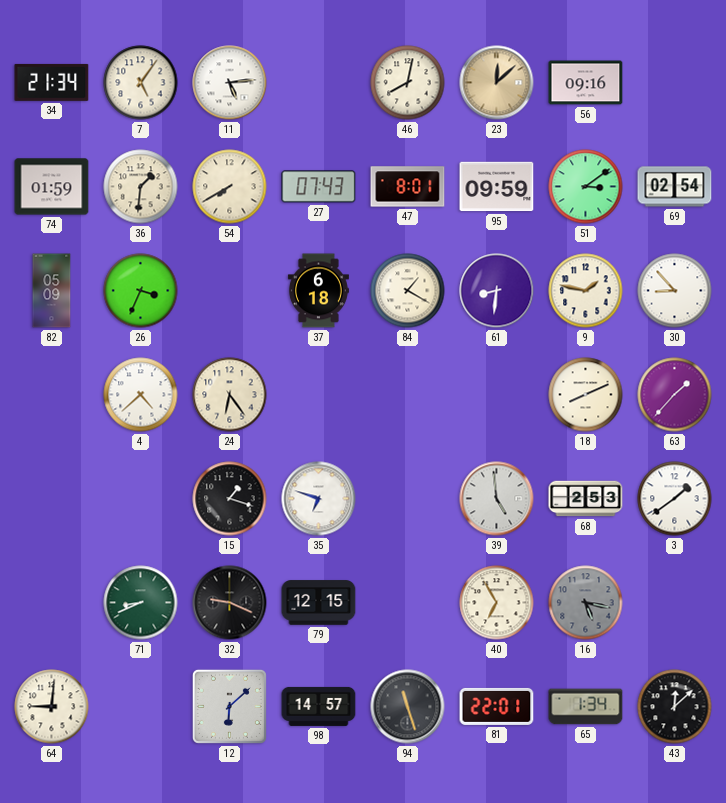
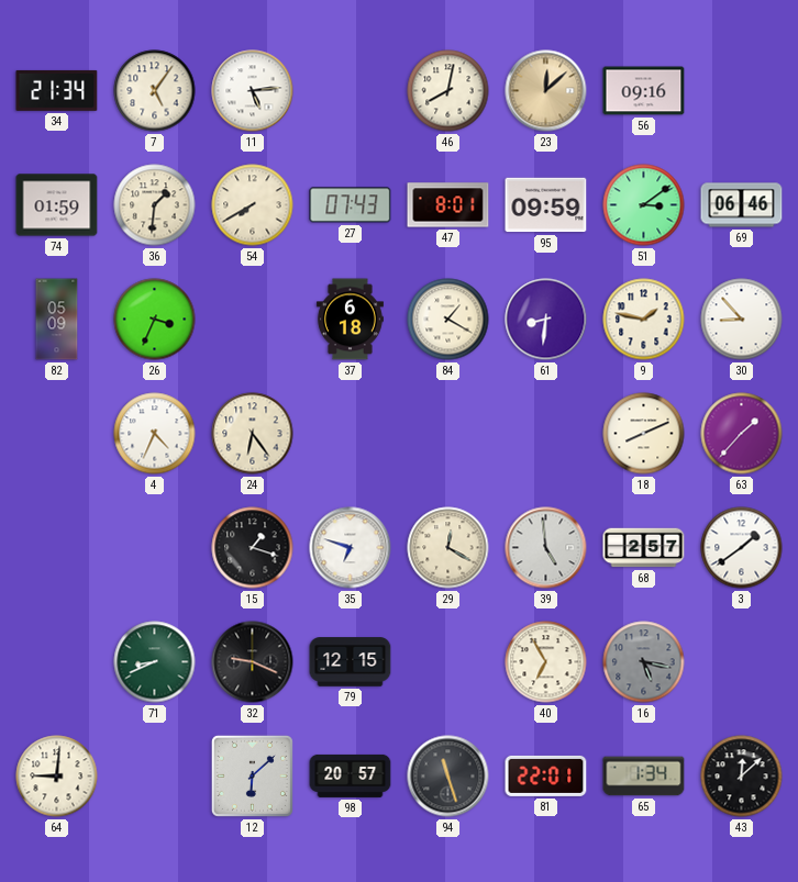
69: 02:54 -> 06:46
4: 4:38 -> 4:34
29: none -> 12:20
68: 2:53 -> 2:57
98: 14:57 -> 20:57
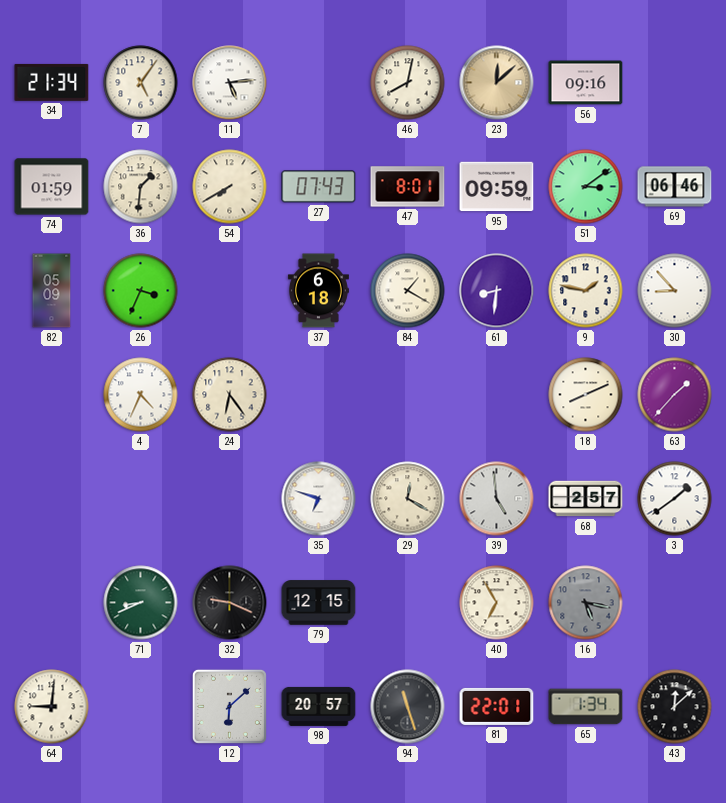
15: 1:18 -> none
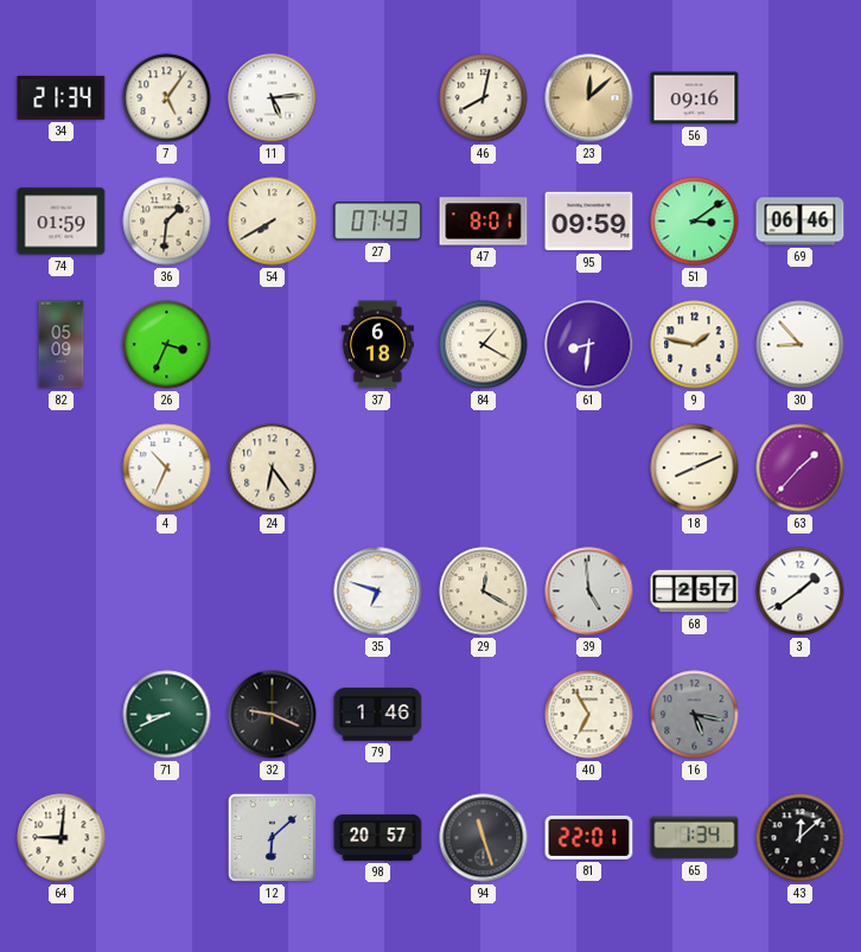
4: 4:34 -> 10:34
79: 12:15 -> 1:46
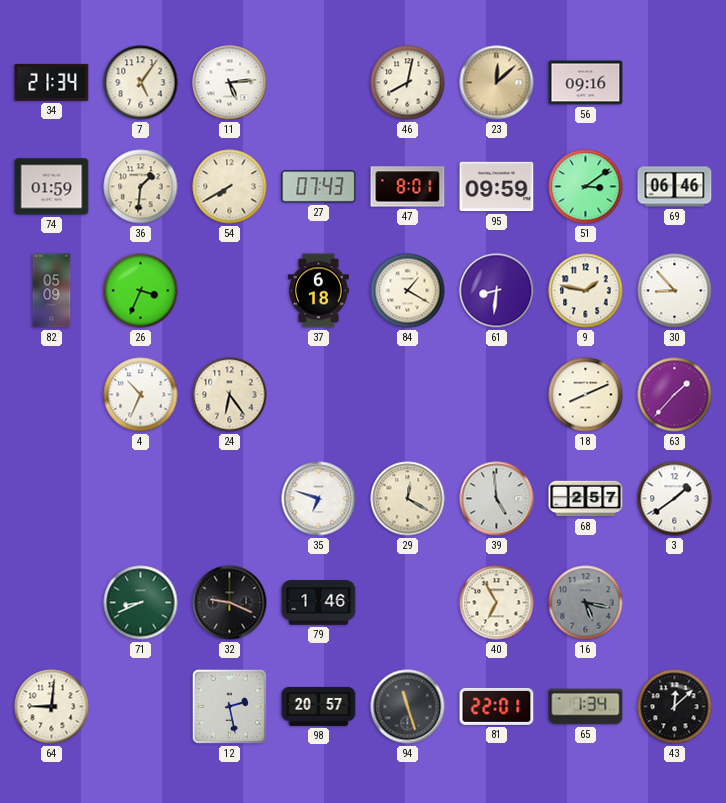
12: 6:08 -> 2:28
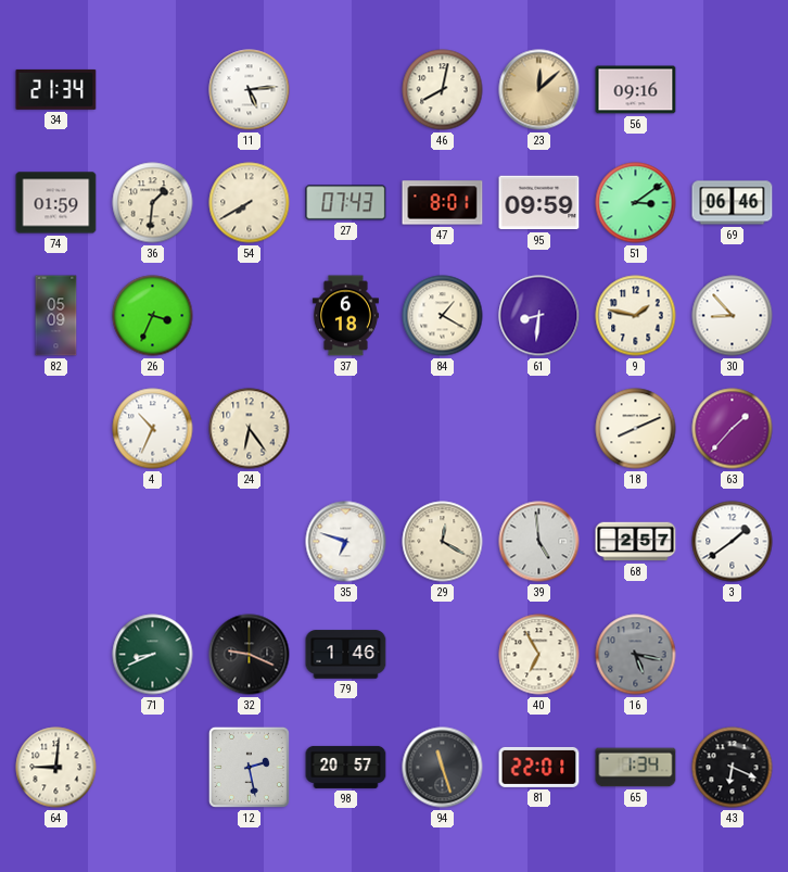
7: 5:06 -> none
43: 12:08 -> 6:19
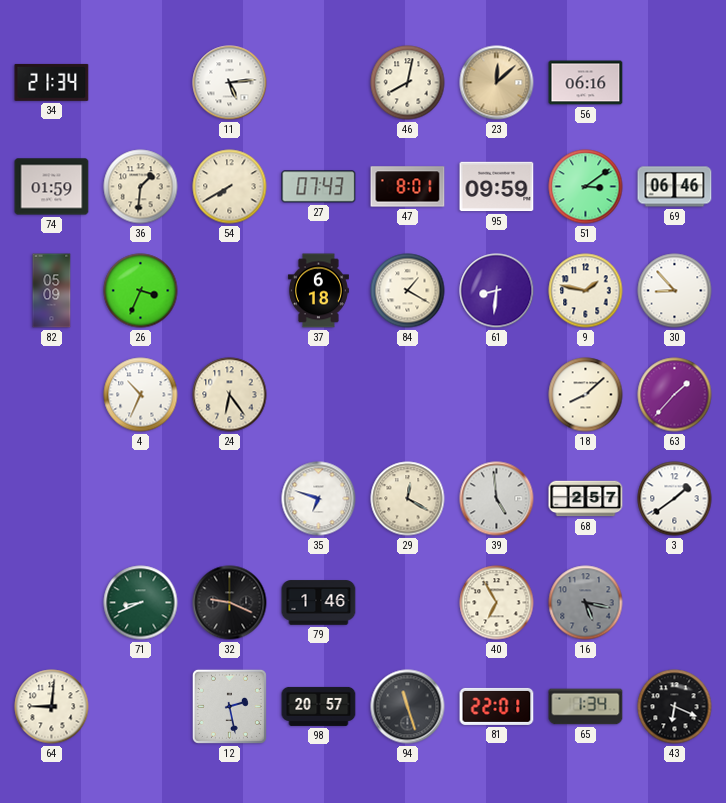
56: 09:16 -> 06:16
18: 8:11 -> 8:08
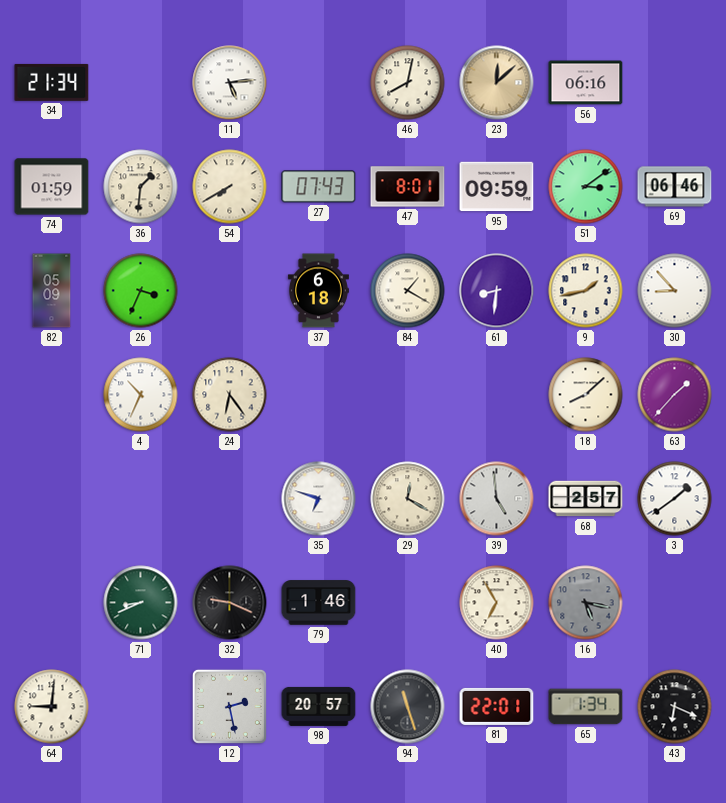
9: 1:47 -> 1:43
